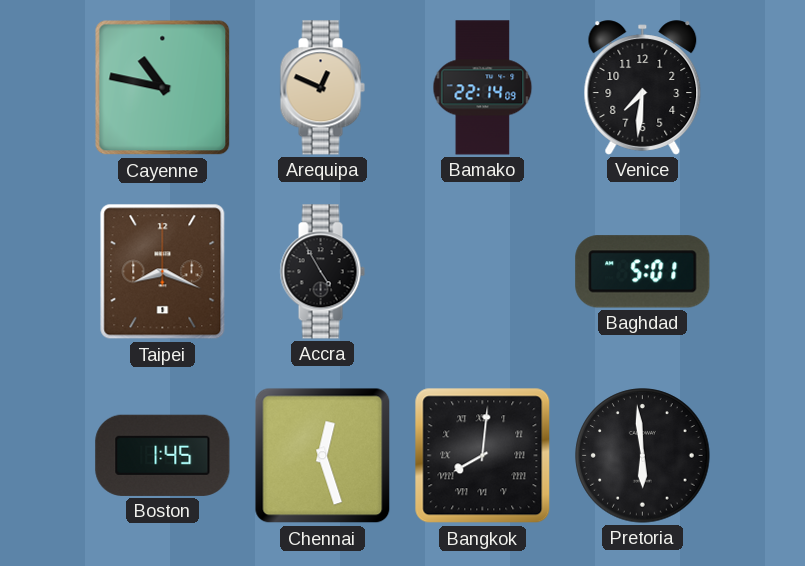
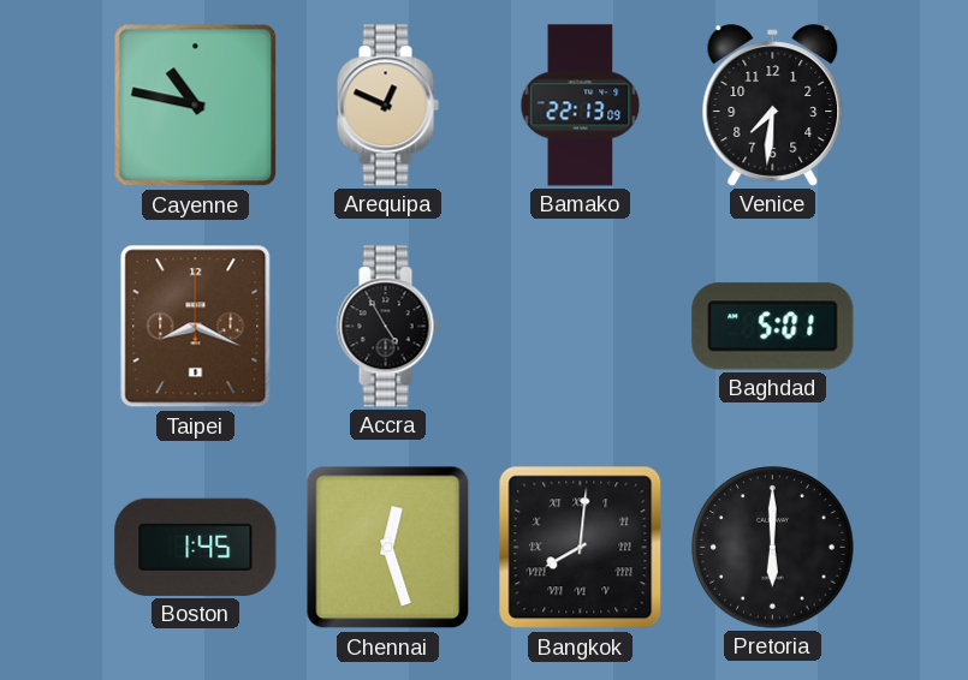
Bamako: 22:14 -> 22:13
Pretoria: 5:59 -> 6:00
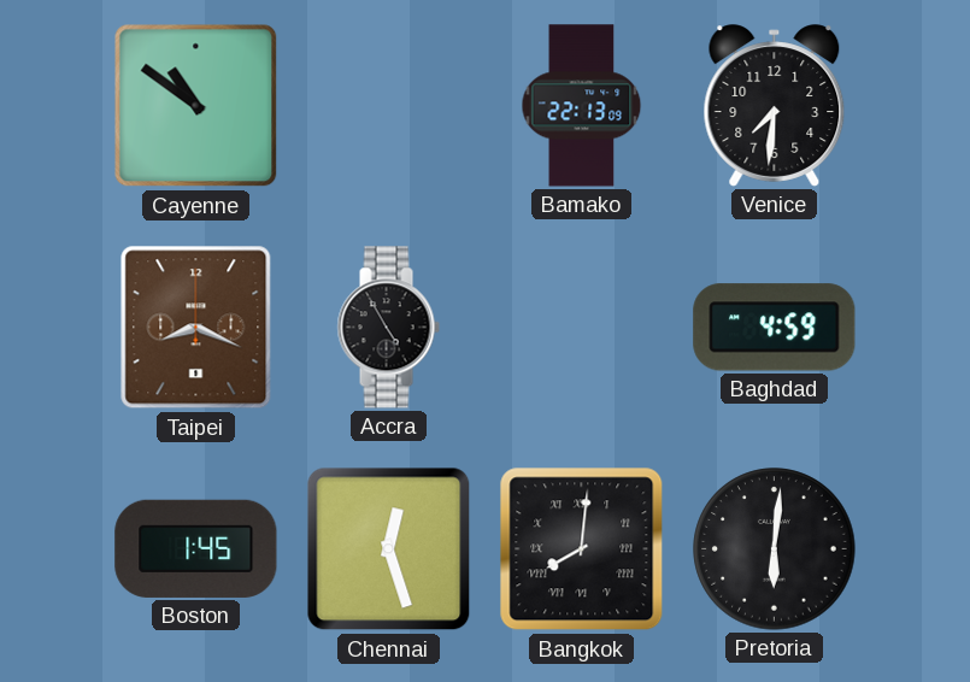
Cayenne: 10:47 -> 10:51
Arequipa: 12:49 -> none
Baghdad: 5:01 -> 4:59
Pretoria: 6:00 -> 6:01
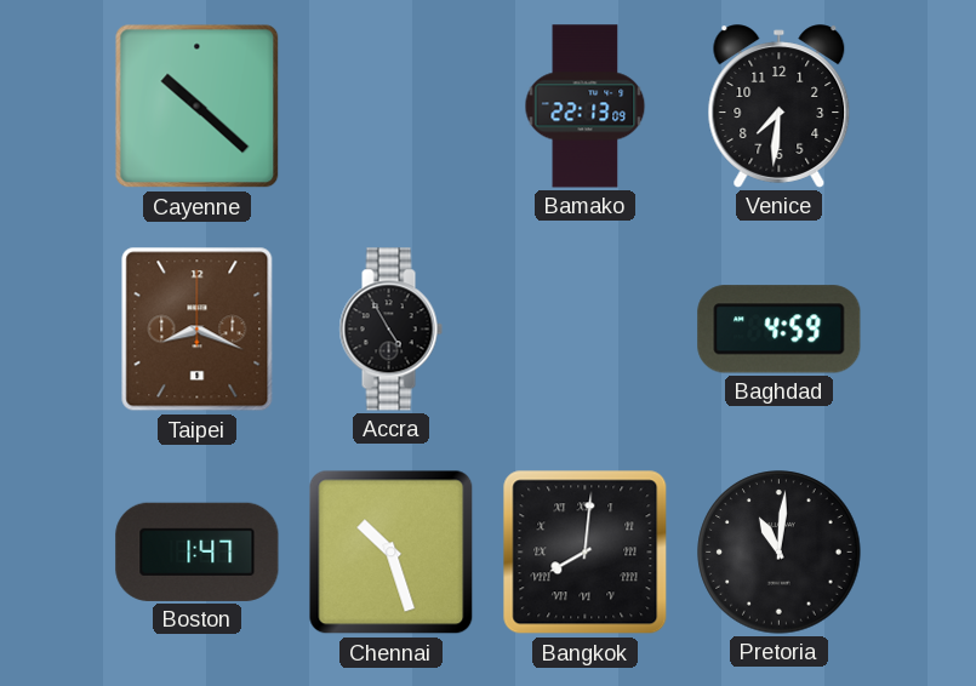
Cayenne: 10:51 -> 10:22
Boston: 1:45 -> 1:47
Chennai: 12:27 -> 10:27
Pretoria: 6:01 -> 11:01
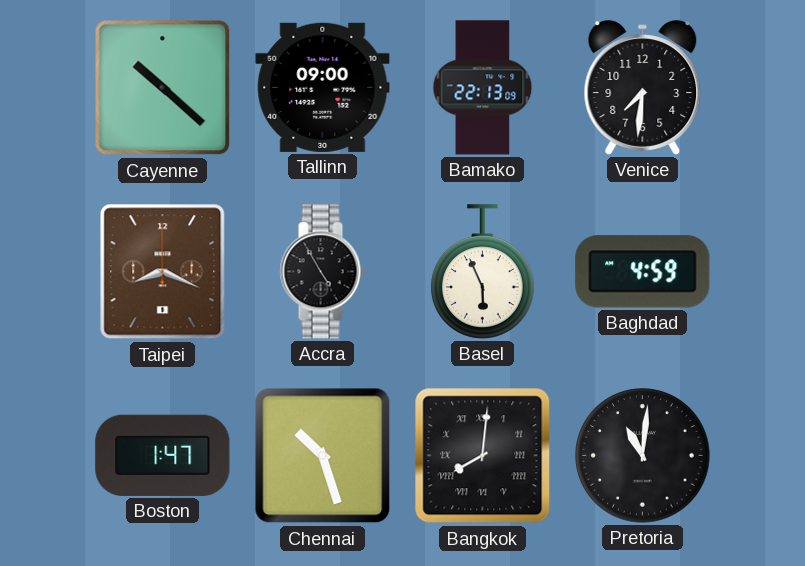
Tallinn: none -> 09:00
Basel: none -> 5:56
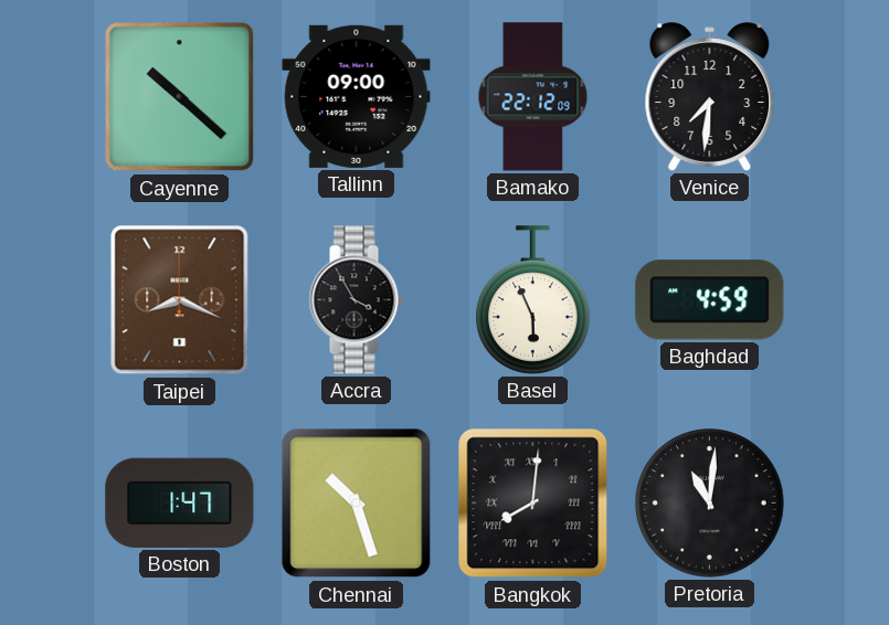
Bamako: 22:13 -> 22:12
Accra: 4:55 -> 3:55
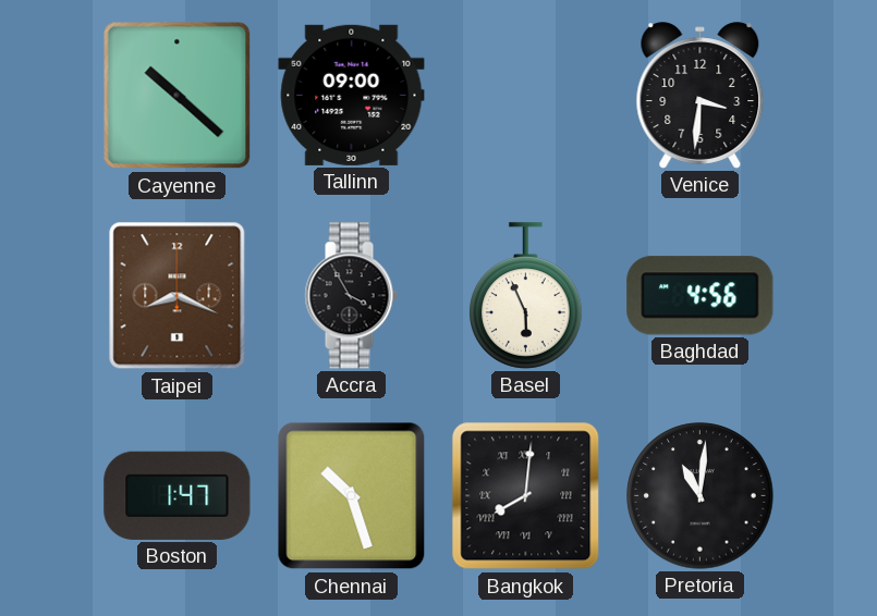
Bamako: 22:12 -> none
Venice: 7:31 -> 3:31
Baghdad: 4:59 -> 4:56
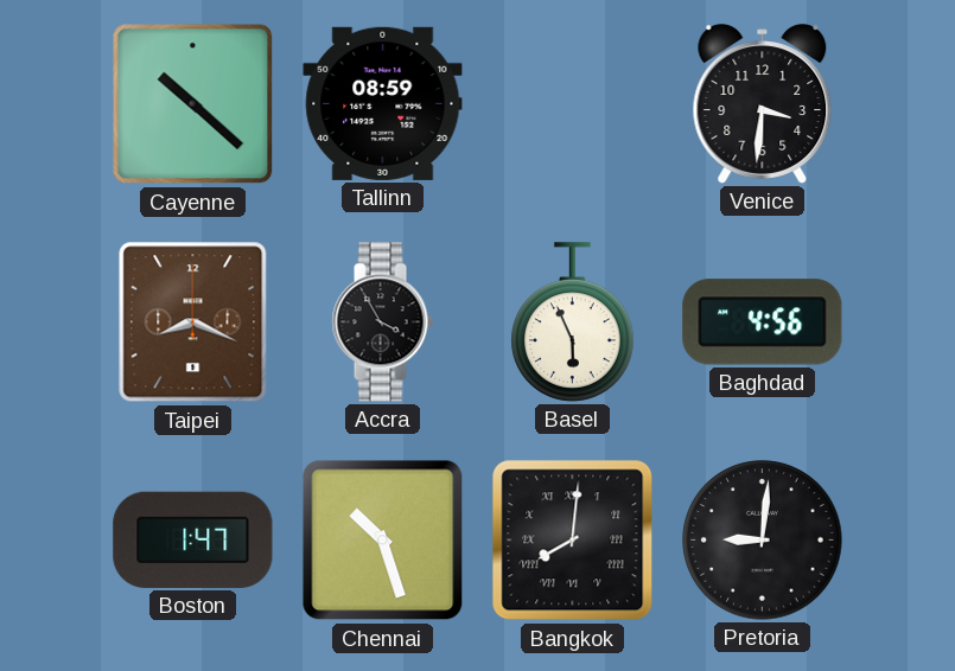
Tallinn: 09:00 -> 08:59
Pretoria: 11:01 -> 9:01
